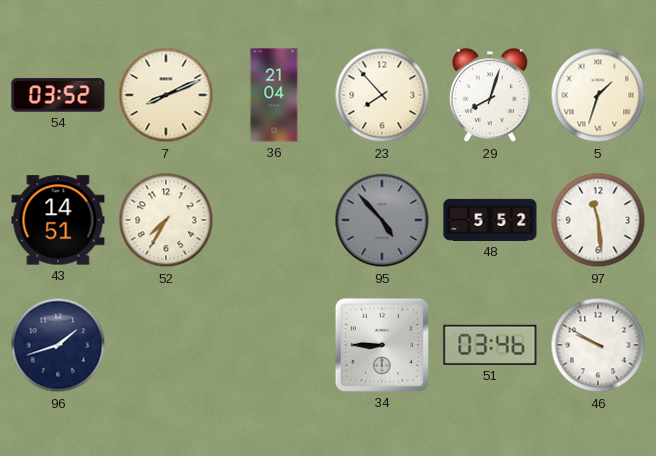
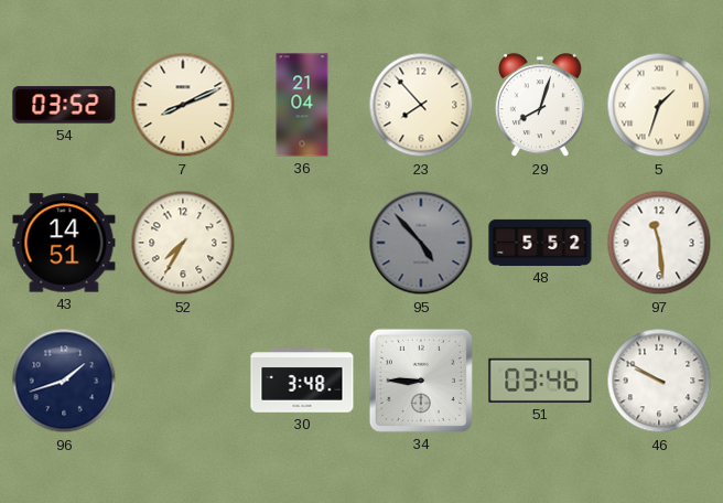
30: none -> 3:48
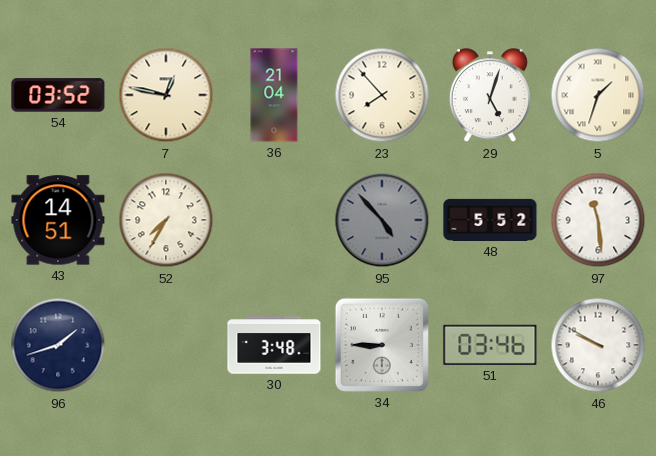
7: 8:11 -> 12:47
29: 8:03 -> 5:03
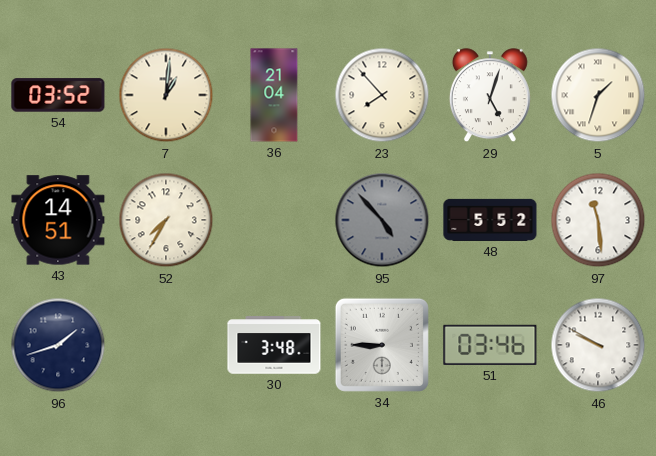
7: 12:47 -> 1:01
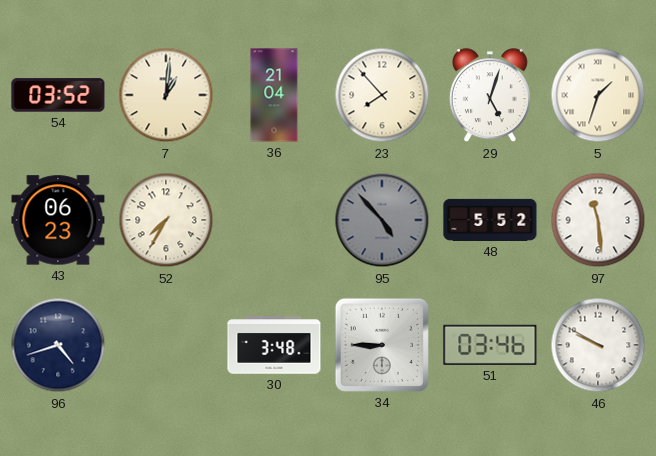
43: 14:51 -> 06:23
96: 1:42 -> 4:42
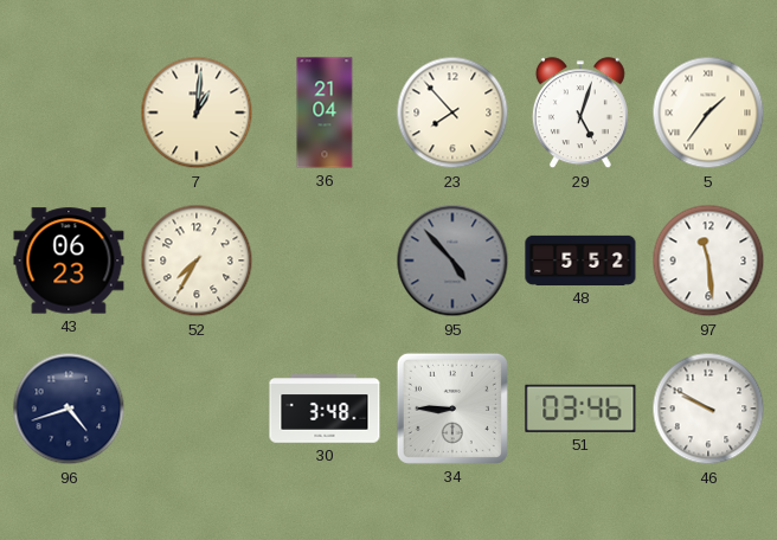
54: 03:52 -> none
5: 1:33 -> 1:36
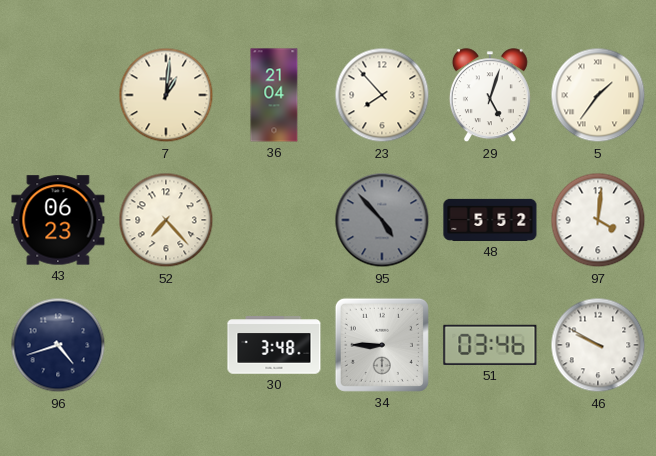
52: 7:35 -> 7:23
97: 11:29 -> 4:01
